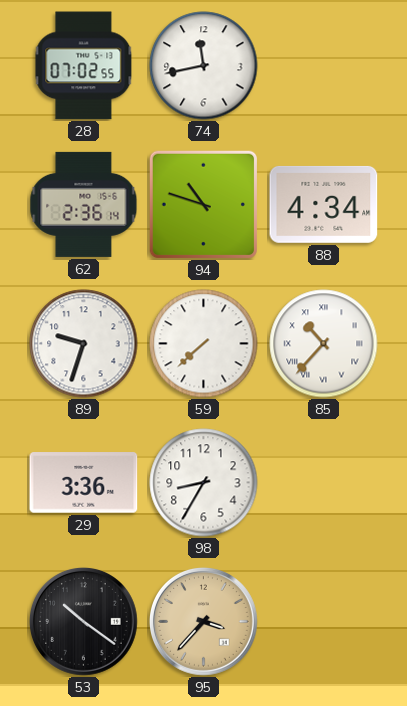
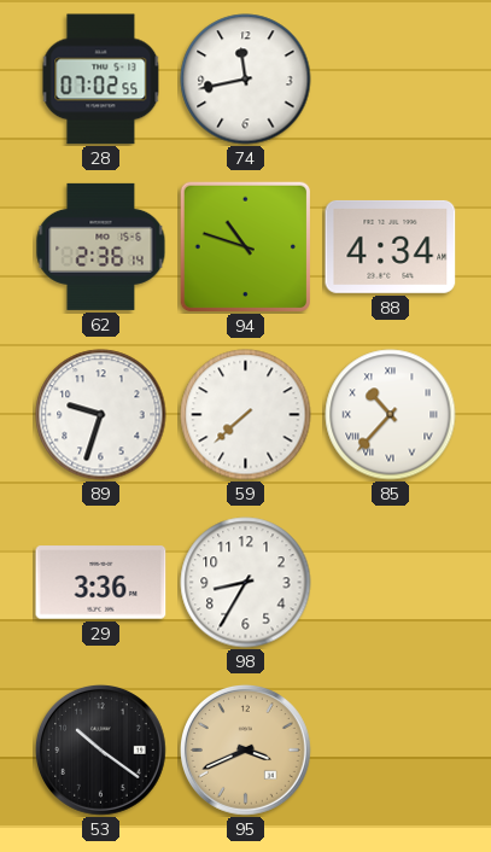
95: 3:37 -> 3:41
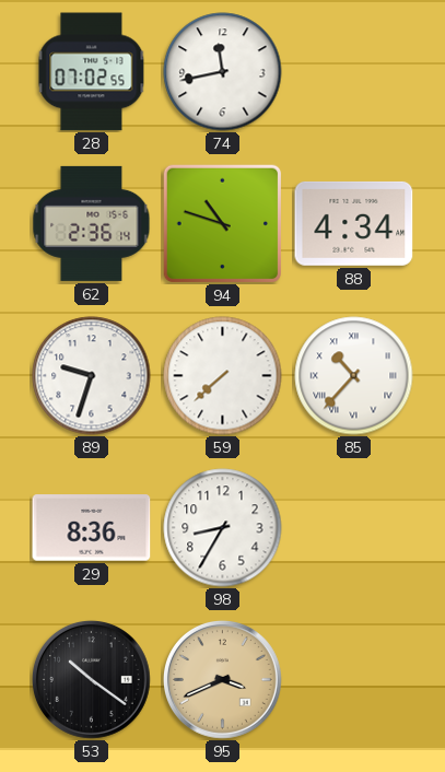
29: 3:36 -> 8:36
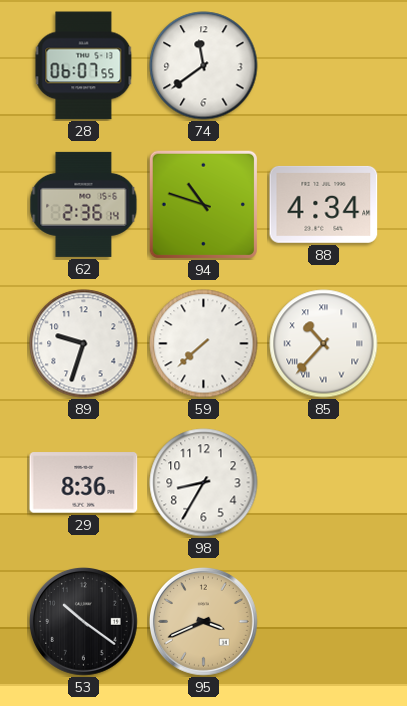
28: 07:02 -> 06:07
74: 11:43 -> 11:39
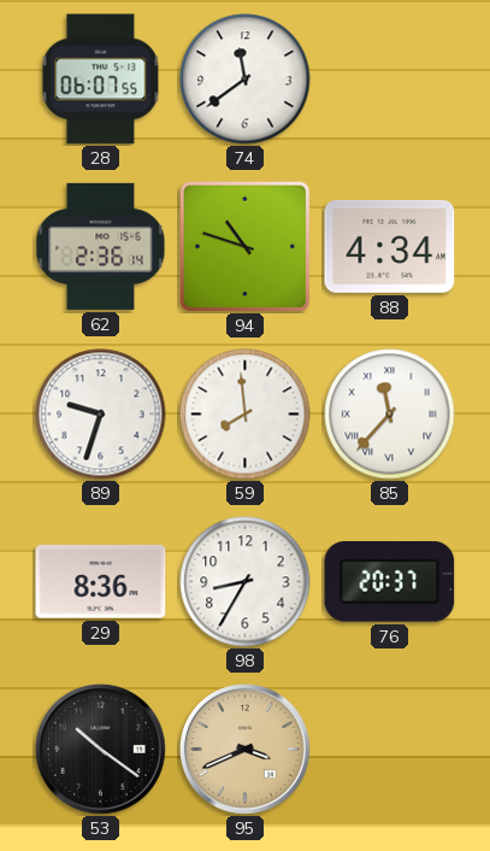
59: 7:38 -> 7:59
85: 10:37 -> 11:37
76: none -> 20:37
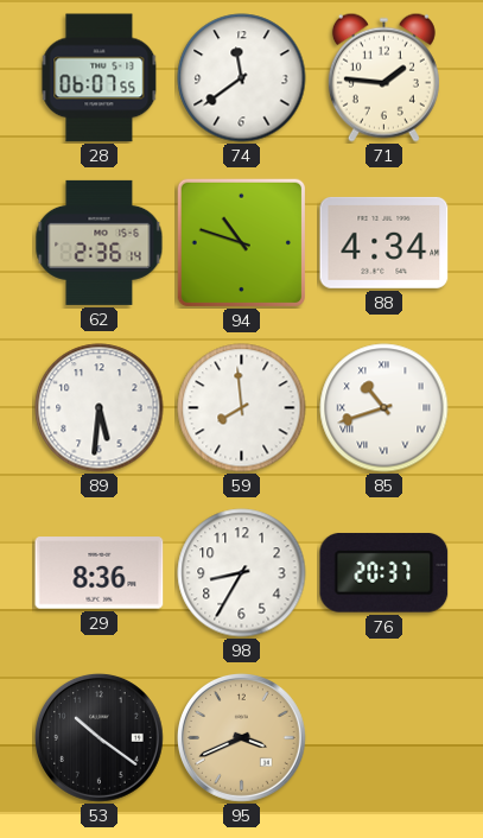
71: none -> 1:46
89: 9:33 -> 5:31
85: 11:37 -> 10:42
